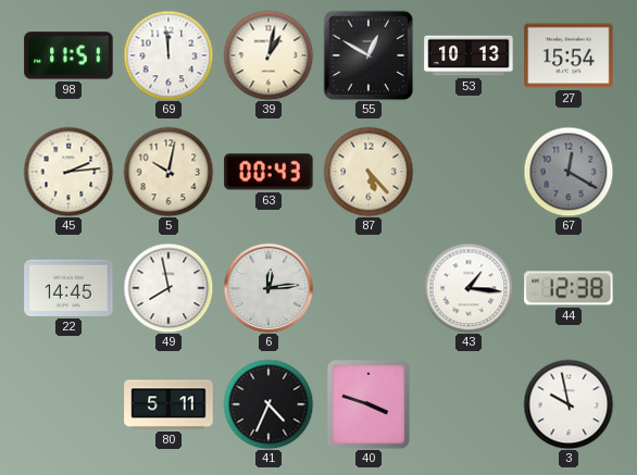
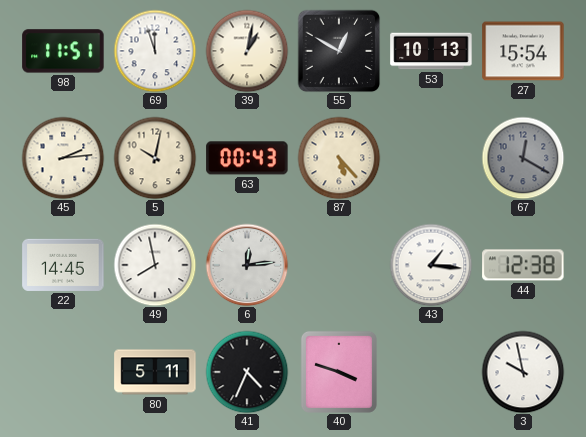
69: 11:59 -> 11:57
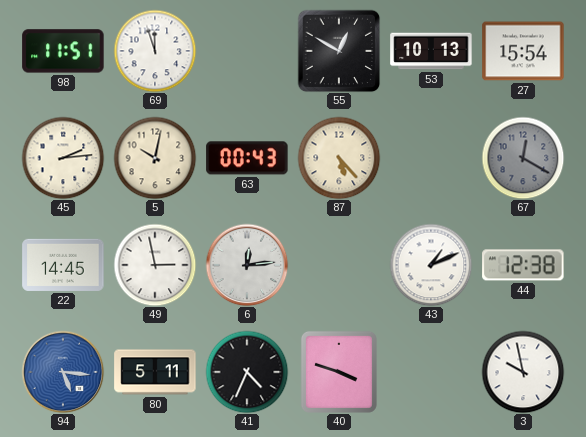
39: 1:02 -> none
49: 7:58 -> 2:58
43: 1:16 -> 1:11
94: none -> 5:16
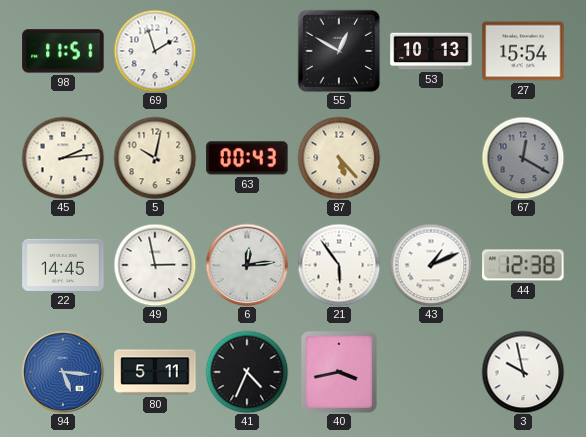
69: 11:57 -> 1:57
21: none -> 5:54
40: 3:48 -> 3:43
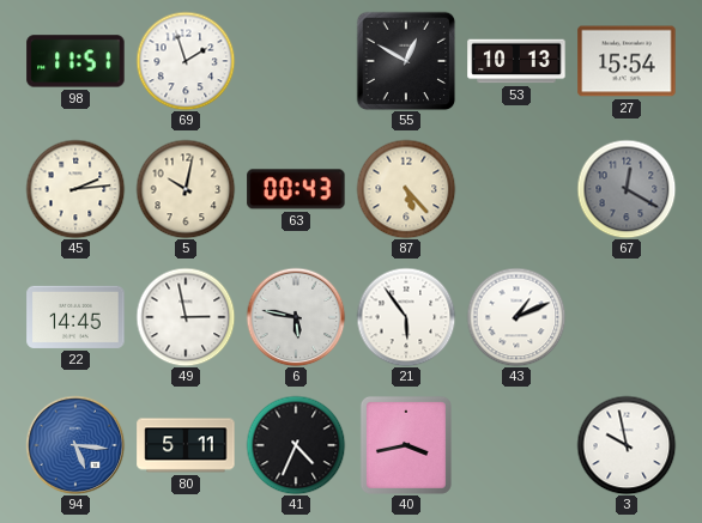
6: 12:14 -> 5:47
44: 12:38 -> none
